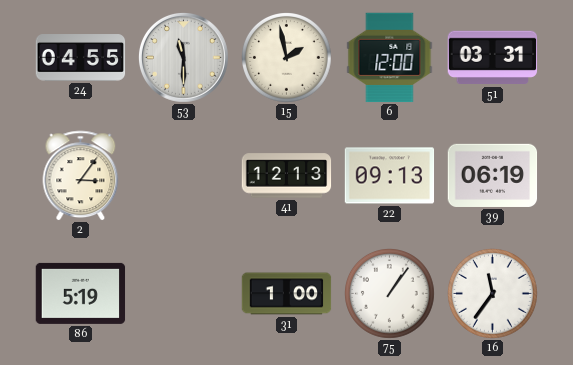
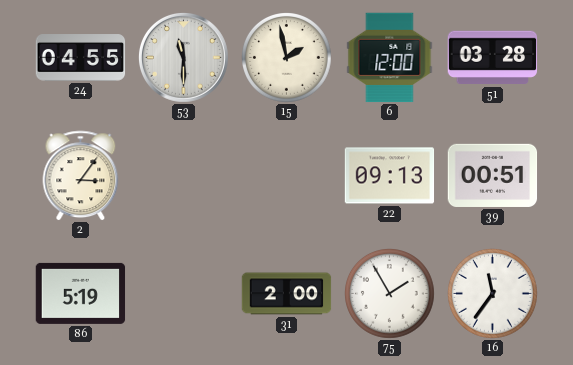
51: 03:31 -> 03:28
41: 12:13 -> none
39: 06:19 -> 00:51
31: 1:00 -> 2:00
75: 1:06 -> 1:55
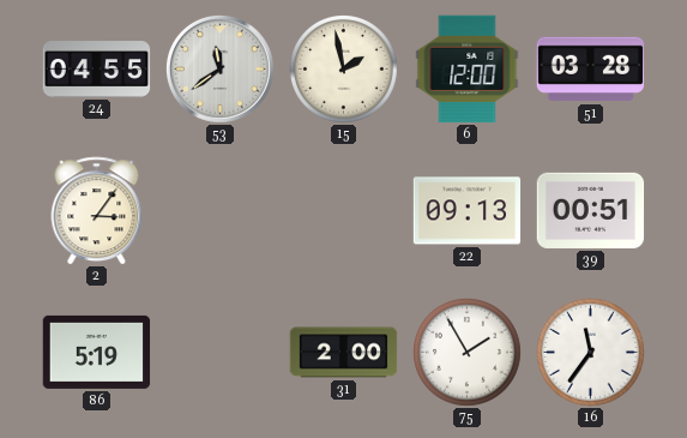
53: 11:30 -> 11:39
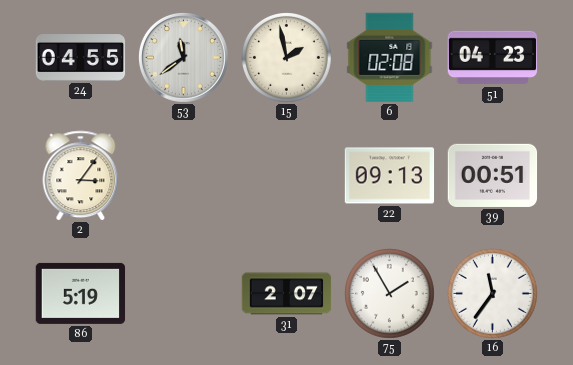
6: 12:00 -> 02:08
51: 03:28 -> 04:23
31: 2:00 -> 2:07
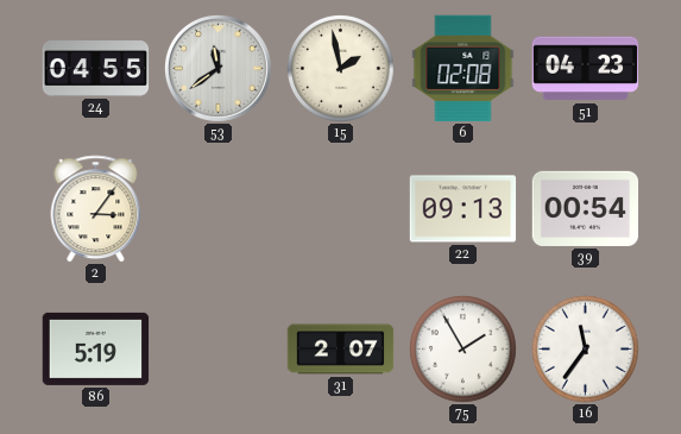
39: 00:51 -> 00:54
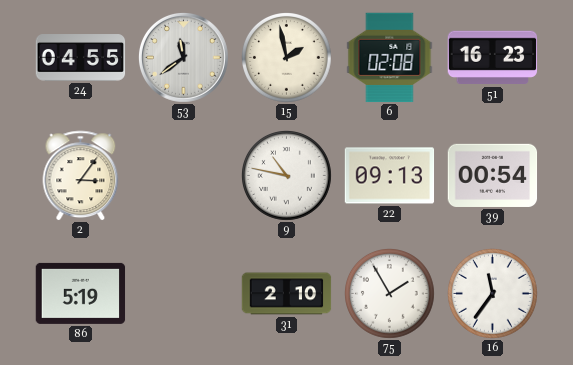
51: 04:23 -> 16:23
9: none -> 10:47
31: 2:07 -> 2:10
